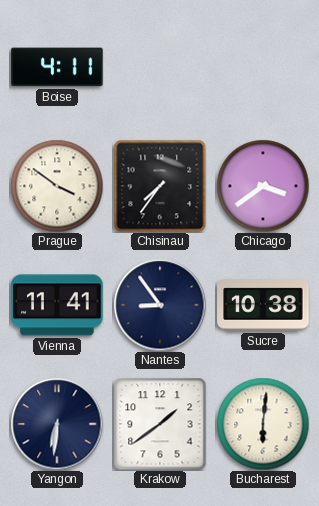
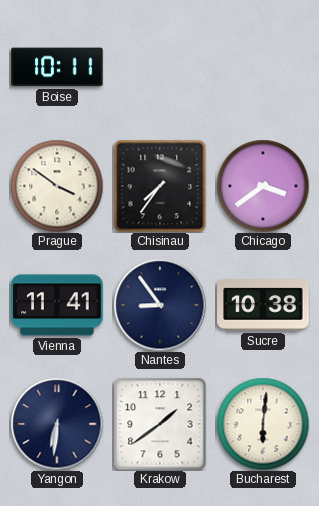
Boise: 4:11 -> 10:11
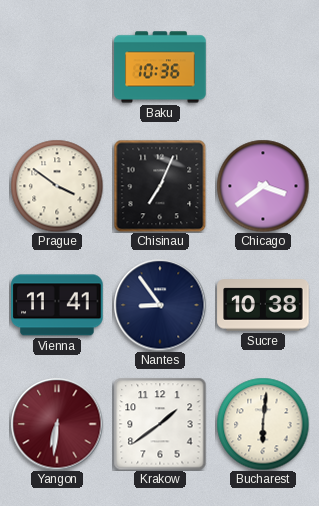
Boise: 10:11 -> none
Baku: none -> 10:36
Chisinau: 7:36 -> 7:04
Yangon dial: navy -> burgundy
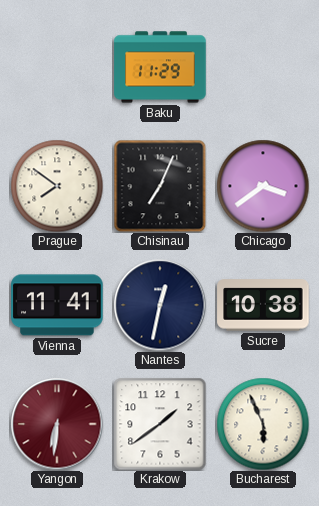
Baku: 10:36 -> 11:29
Prague: 3:51 -> 7:51
Nantes: 8:54 -> 12:32
Bucharest: 6:01 -> 5:56
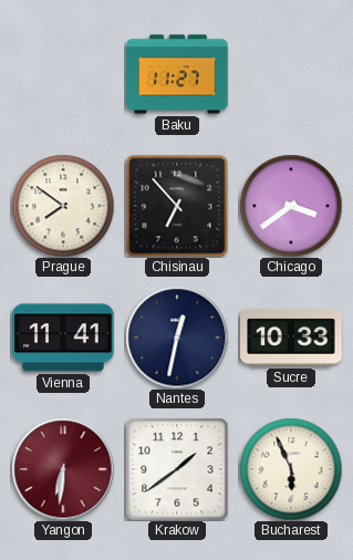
Baku: 11:29 -> 11:27
Chisinau: 7:04 -> 6:53
Sucre: 10:38 -> 10:33
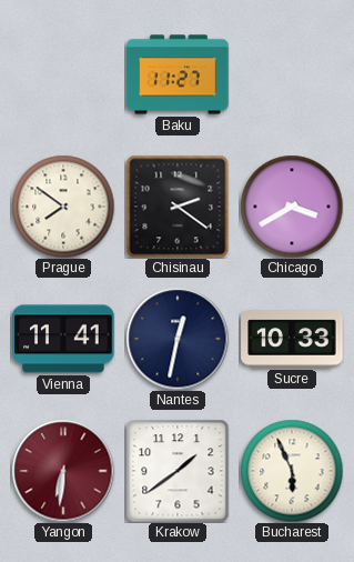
Chisinau: 6:53 -> 2:21
Chicago: 3:39 -> 3:40
